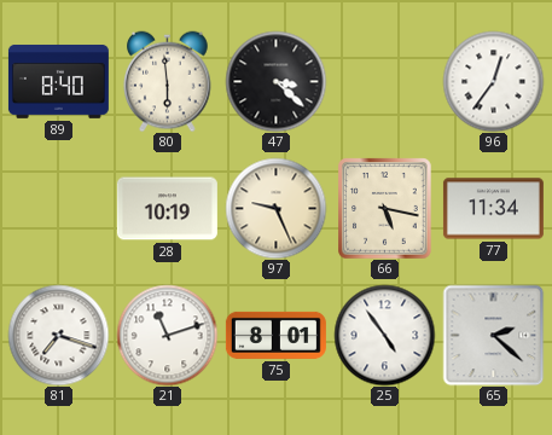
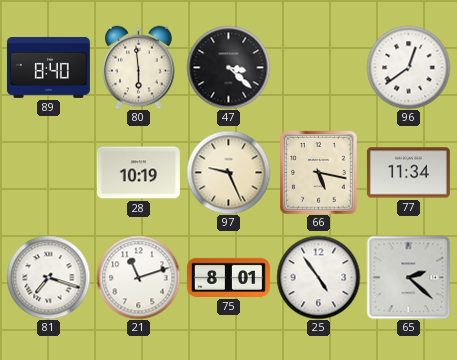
96: 12:36 -> 12:39
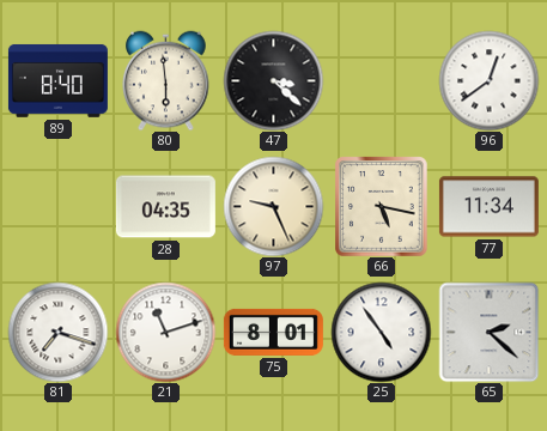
28: 10:19 -> 04:35
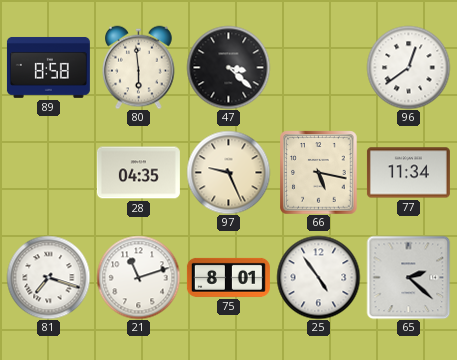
89: 8:40 -> 8:58
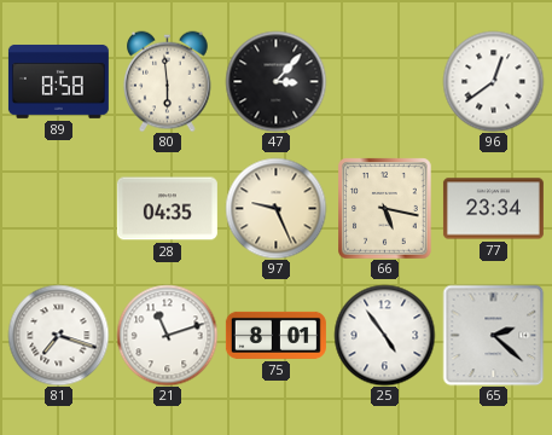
47: 3:22 -> 3:07
77: 11:34 -> 23:34
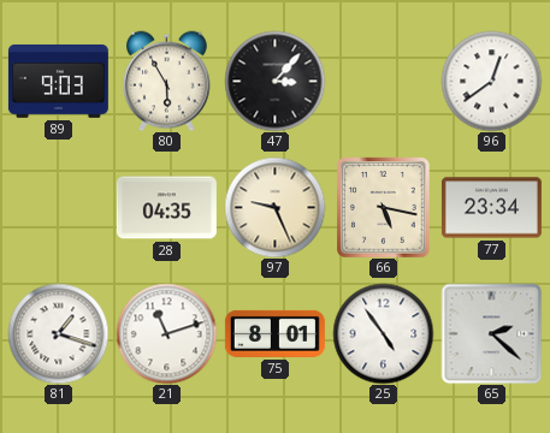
89: 8:58 -> 9:03
80: 5:59 -> 5:55
81: 7:18 -> 1:18
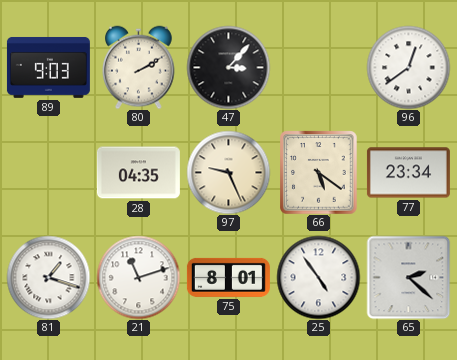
80: 5:55 -> 2:10
66: 5:17 -> 5:21
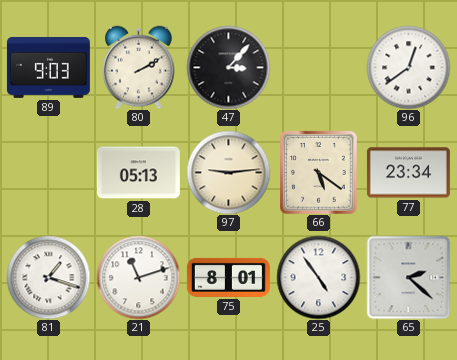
28: 04:35 -> 05:13
97: 9:26 -> 9:14
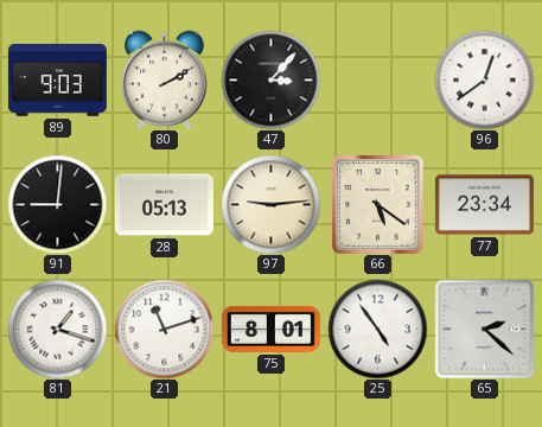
91: none -> 9:01
